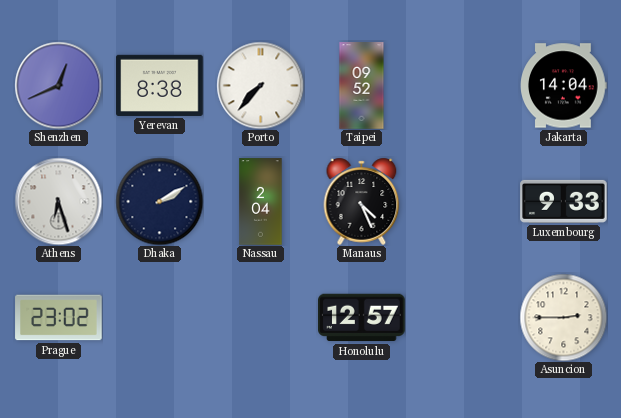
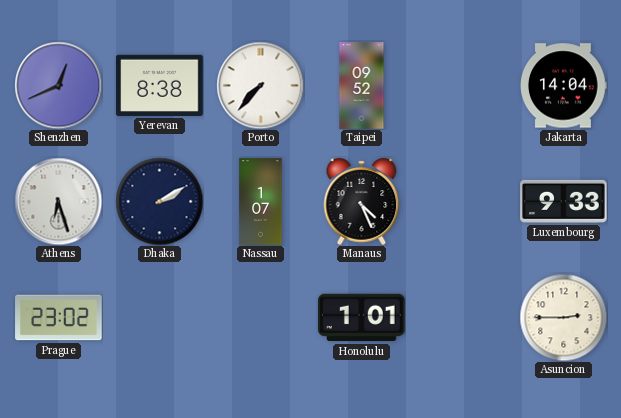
Nassau: 2:04 -> 1:07
Honolulu: 12:57 -> 1:01
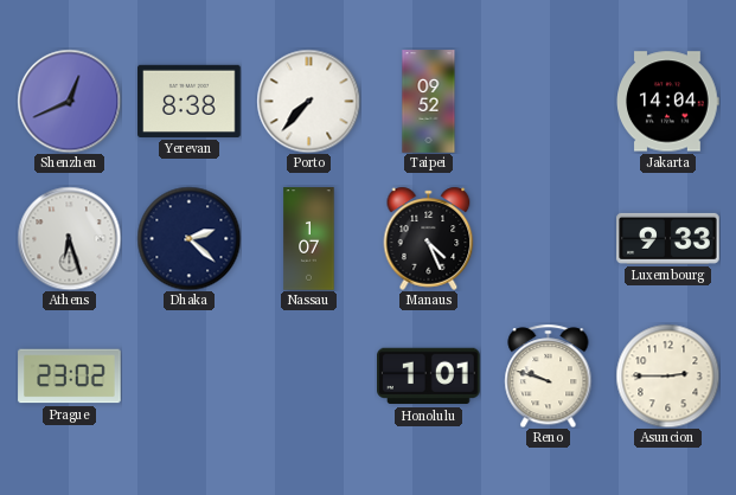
Dhaka: 2:10 -> 2:22
Reno: none -> 9:48
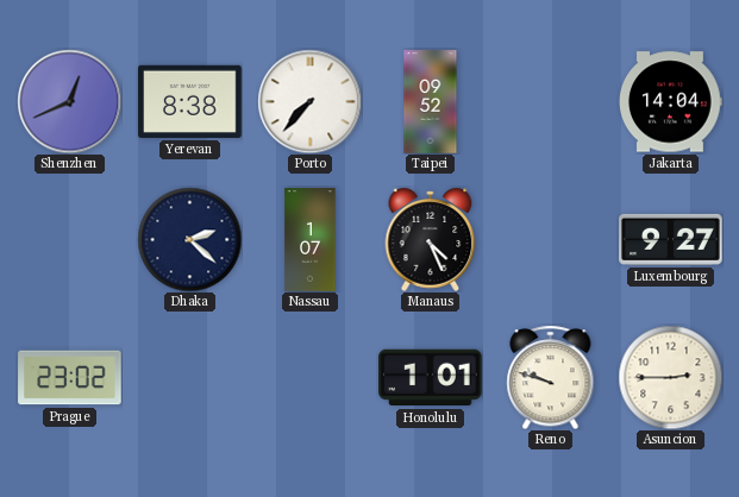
Athens: 6:27 -> none
Luxembourg: 9:33 -> 9:27
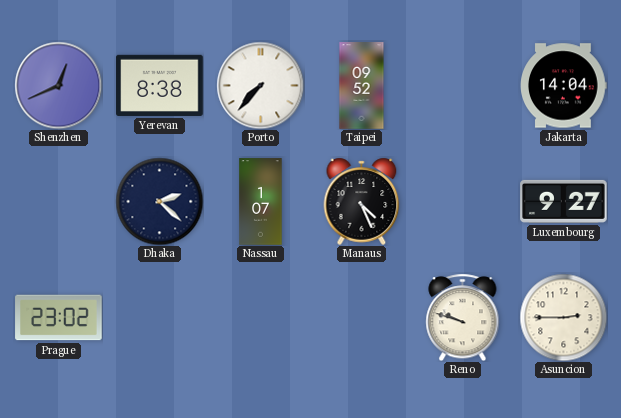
Honolulu: 1:01 -> none
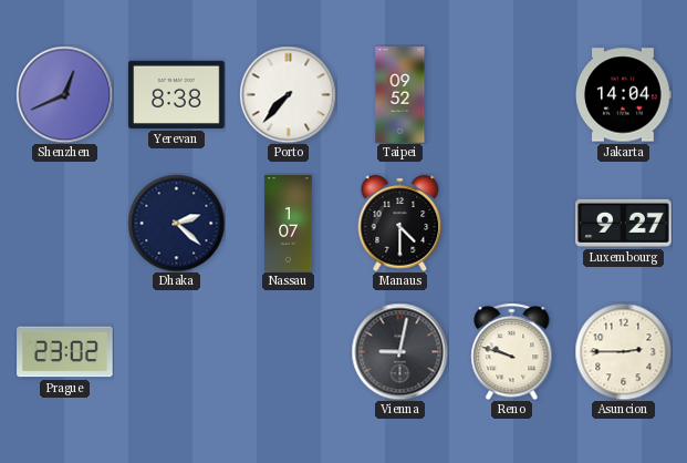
Manaus: 4:26 -> 4:30
Vienna: none -> 9:02
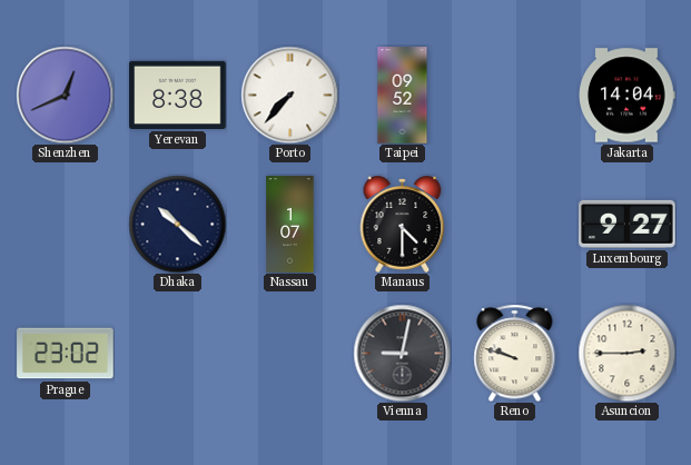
Dhaka: 2:22 -> 10:22
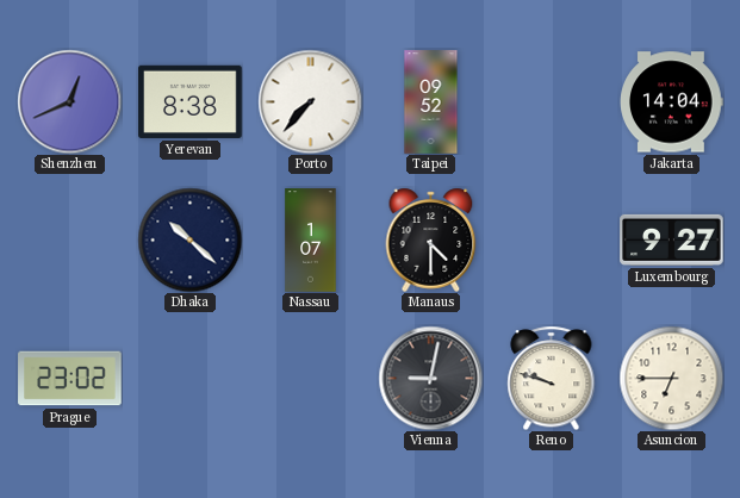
Asuncion: 2:45 -> 6:45
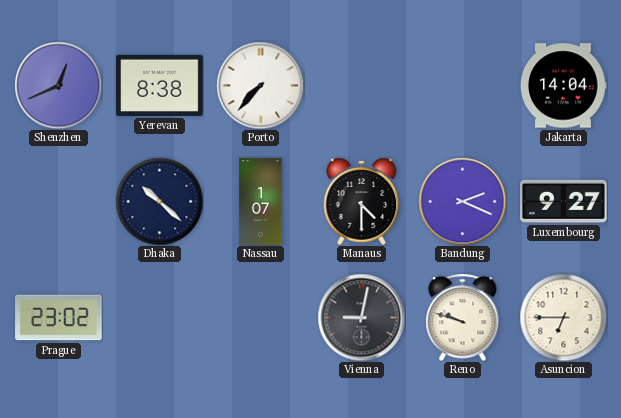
Taipei: 09:52 -> none
Bandung: none -> 2:19
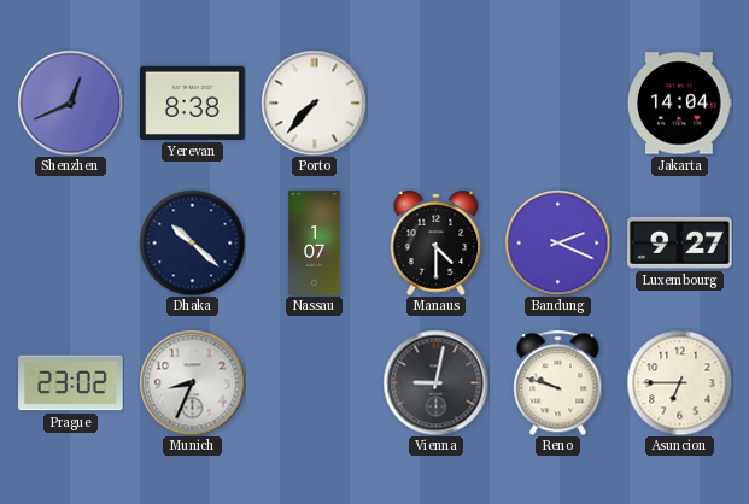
Munich: none -> 8:34
